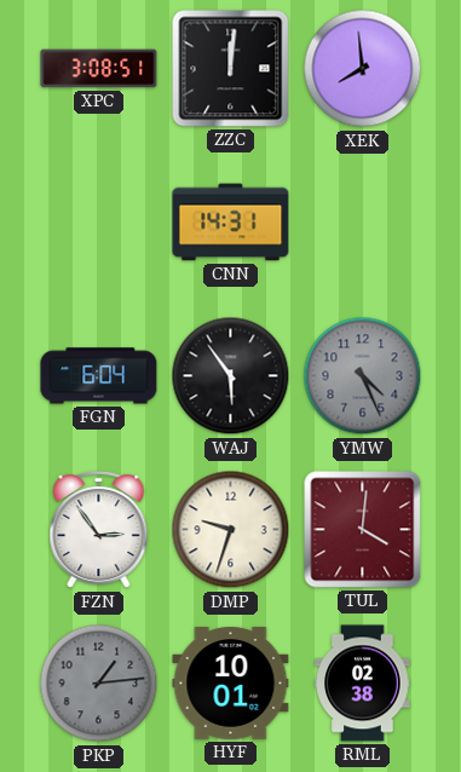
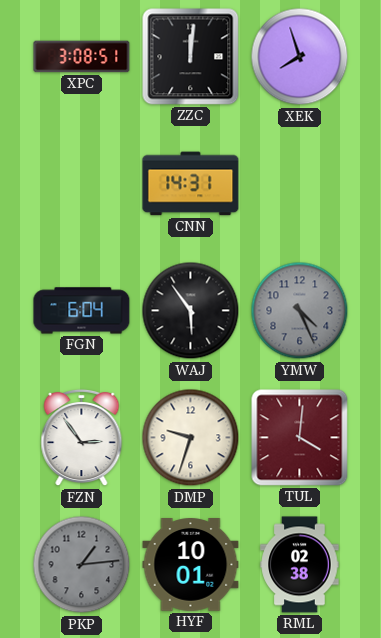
XEK: 7:59 -> 7:57
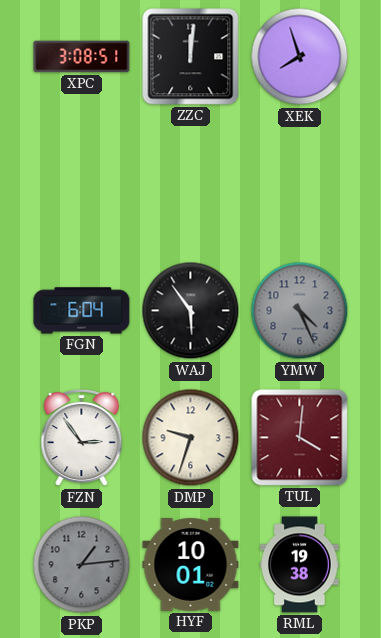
CNN: 14:31 -> none
RML: 02:38 -> 19:38
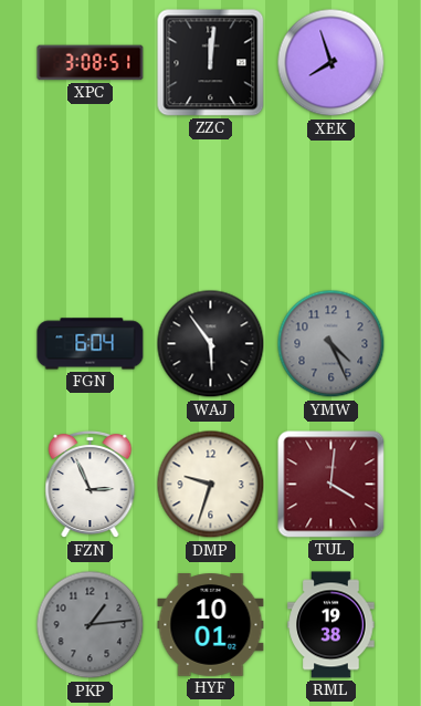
FZN: 2:54 -> 2:56
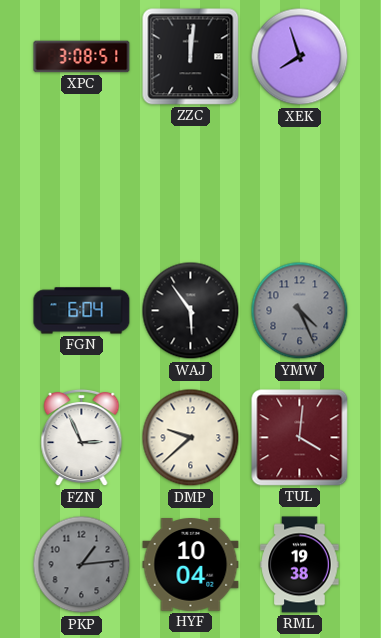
DMP: 9:33 -> 9:38
HYF: 10:01 -> 10:04
